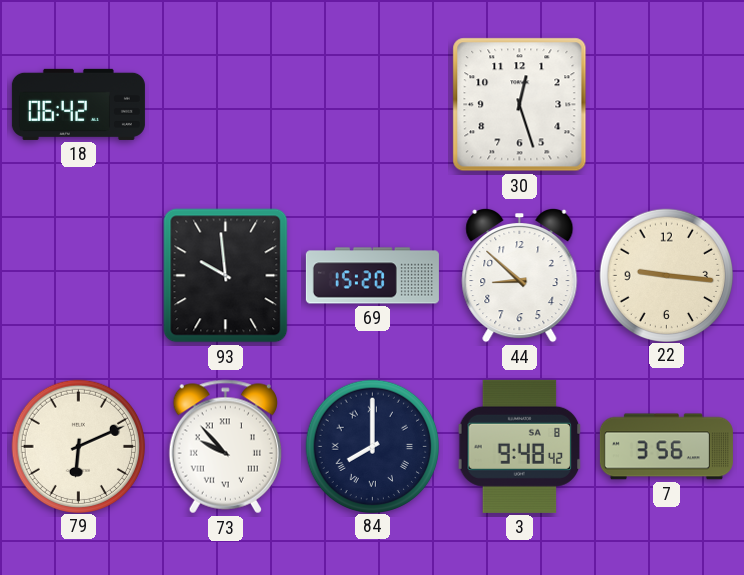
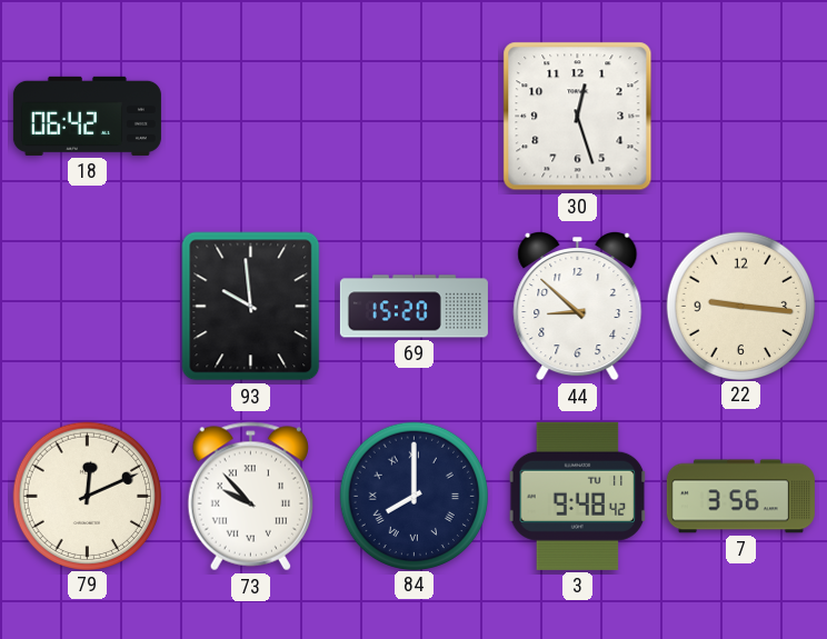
79: 6:11 -> 12:11
3 date: SA 8 -> TU 11
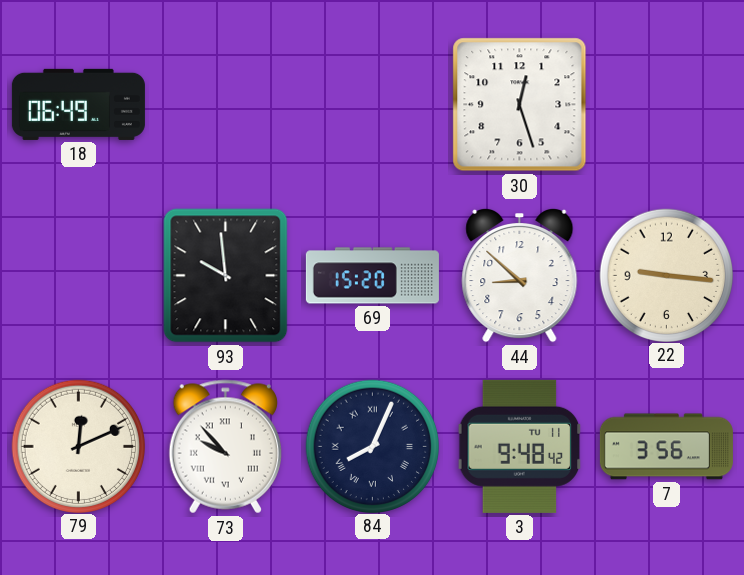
18: 06:42 -> 06:49
84: 8:00 -> 8:04
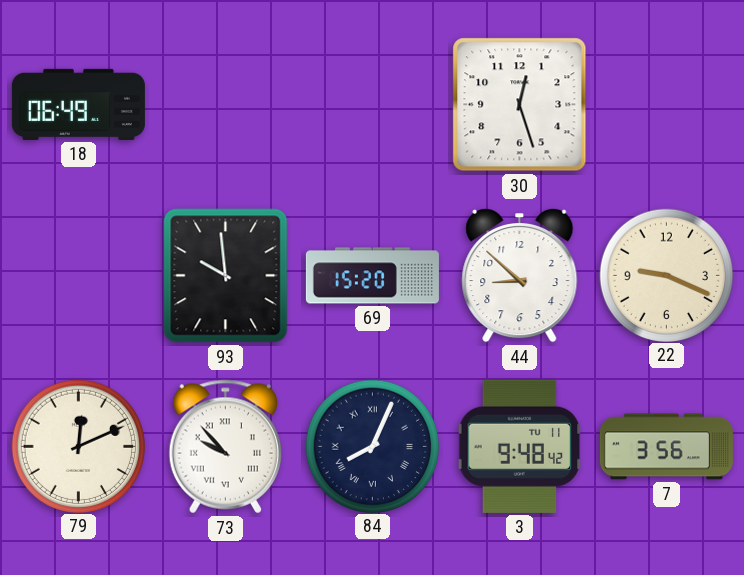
22: 9:16 -> 9:19
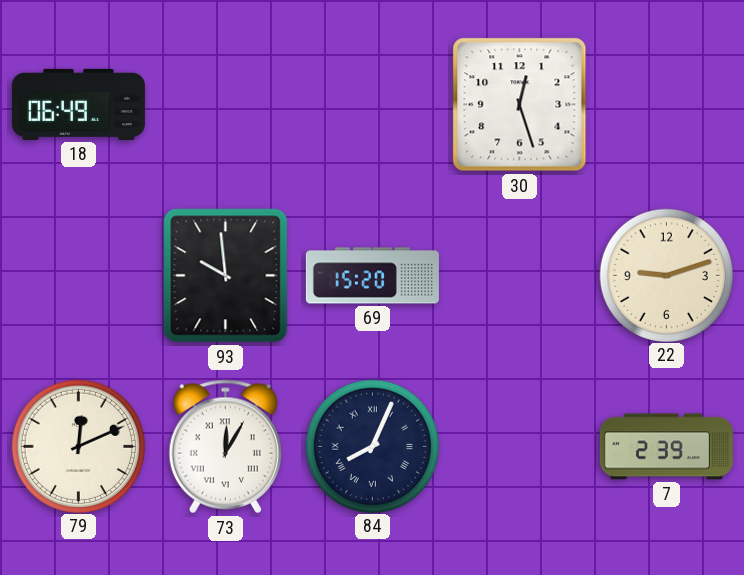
44: 8:52 -> none
22: 9:19 -> 9:12
73: 9:53 -> 12:05
3: 9:48 -> none
7: 3:56 -> 2:39
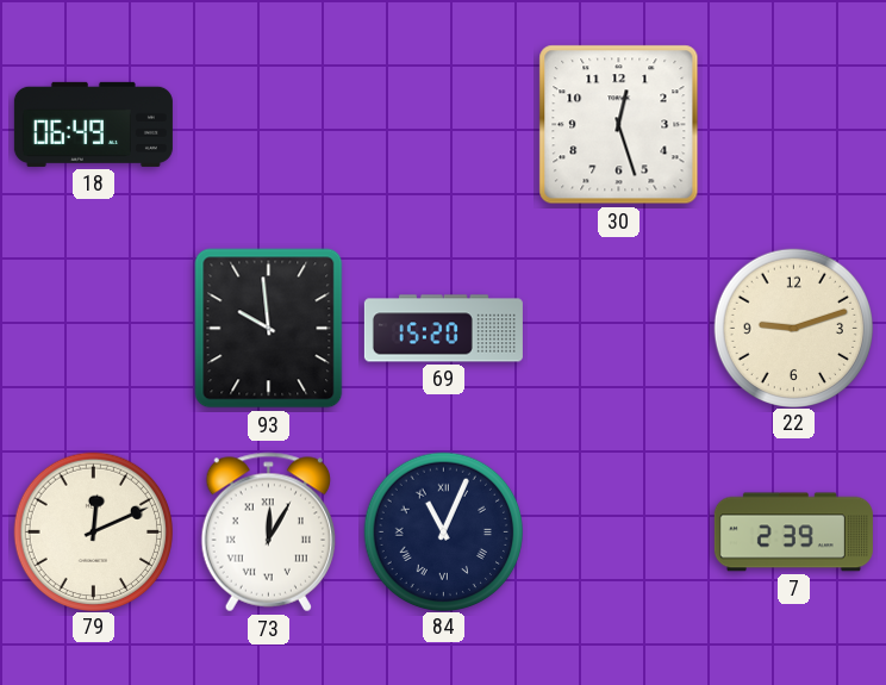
84: 8:04 -> 11:04
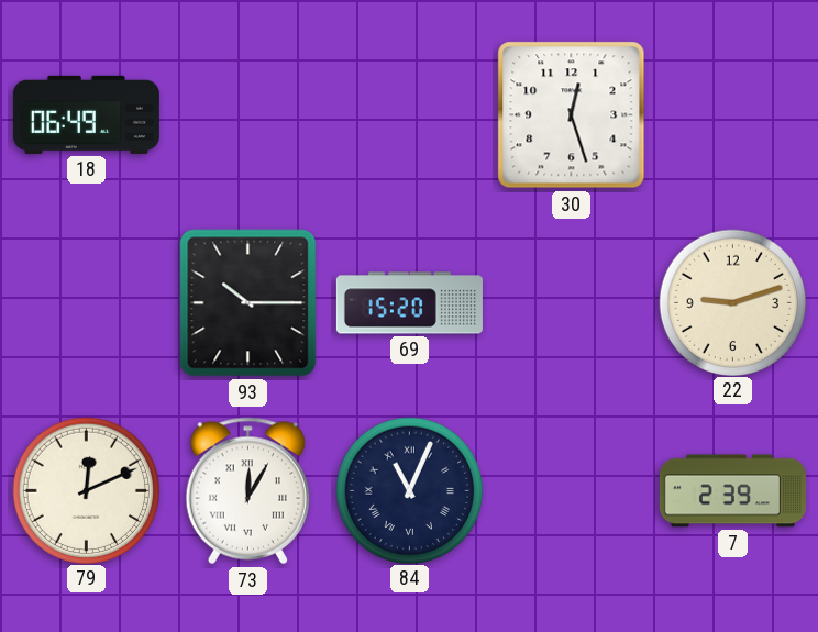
93: 9:59 -> 10:15
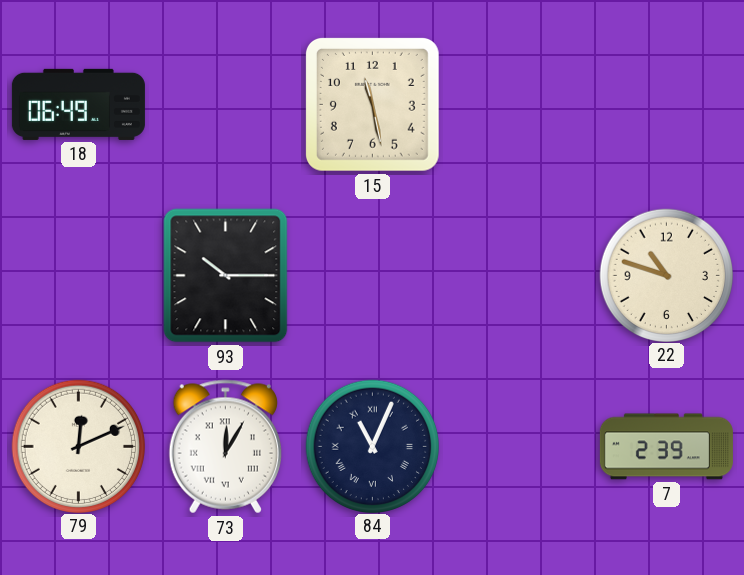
15: none -> 11:28
30: 12:27 -> none
69: 15:20 -> none
22: 9:12 -> 10:48
